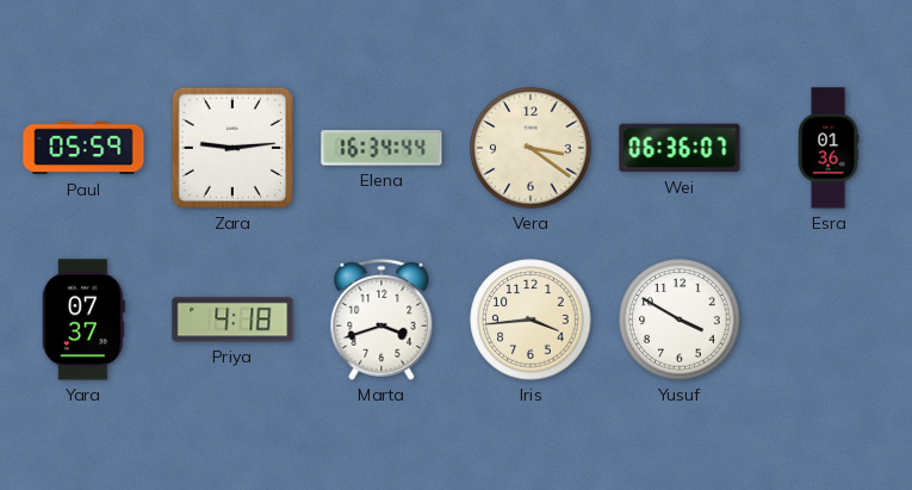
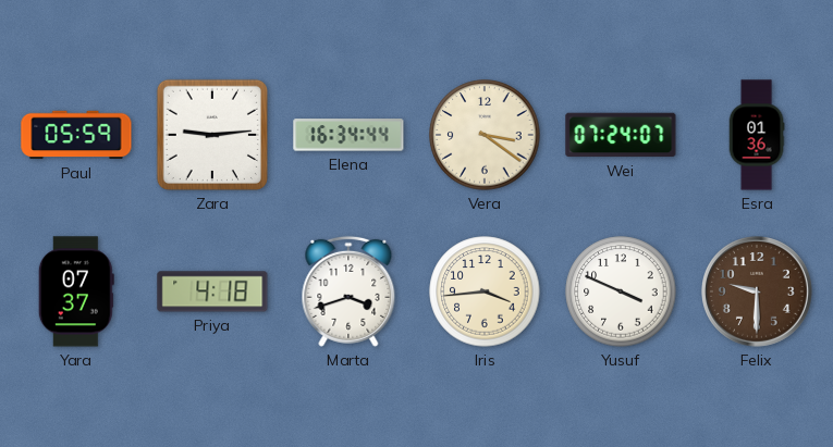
Wei: 06:36 -> 07:24
Yusuf: 3:50 -> 3:49
Felix: none -> 9:30
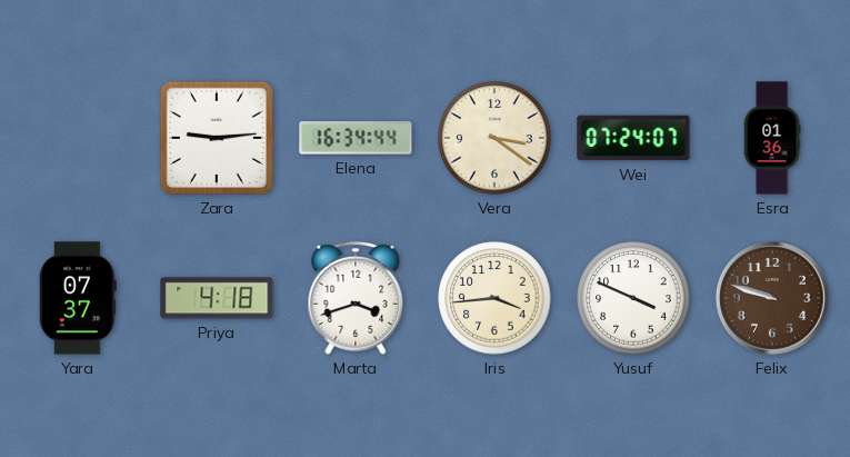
Paul: 05:59 -> none
Felix: 9:30 -> 9:48
